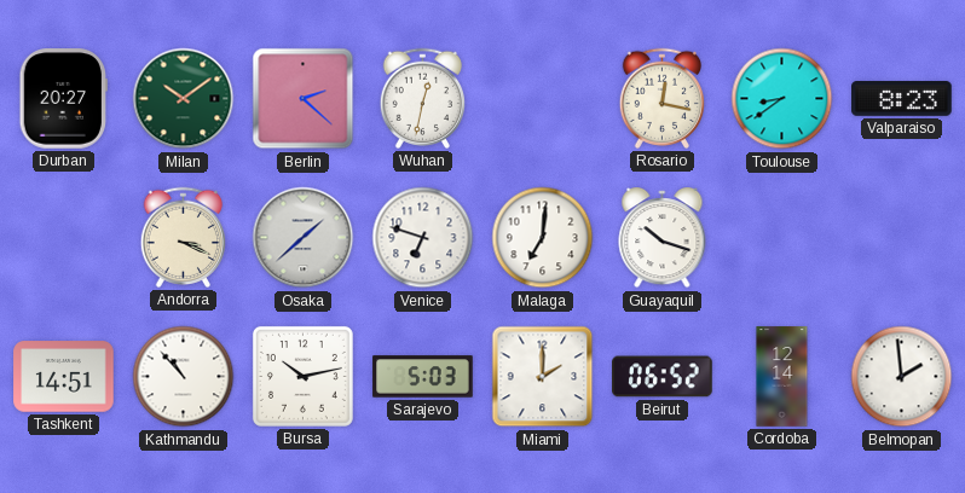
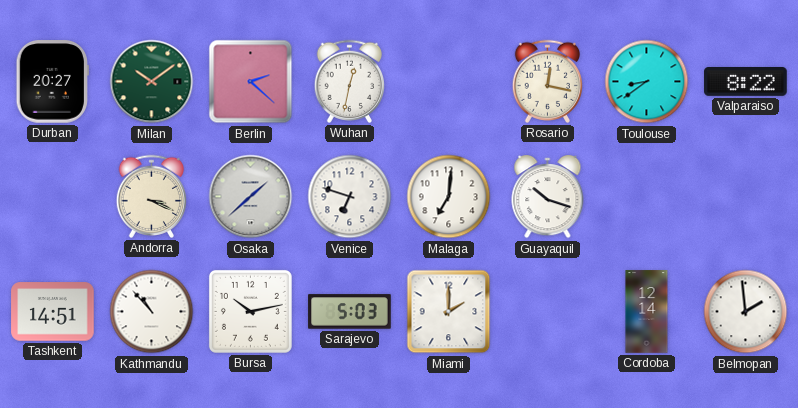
Valparaiso: 8:23 -> 8:22
Beirut: 06:52 -> none
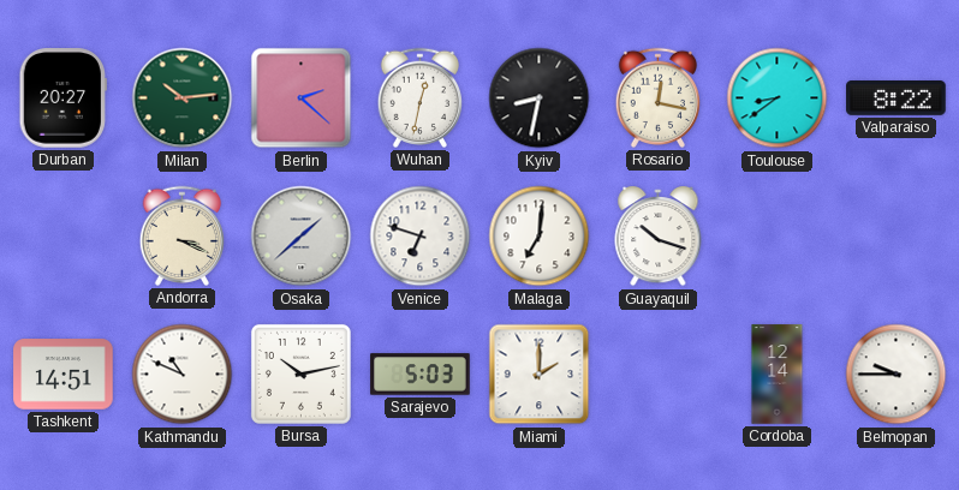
Milan: 10:09 -> 10:14
Kyiv: none -> 8:32
Kathmandu: 10:53 -> 10:49
Belmopan: 1:59 -> 9:45
